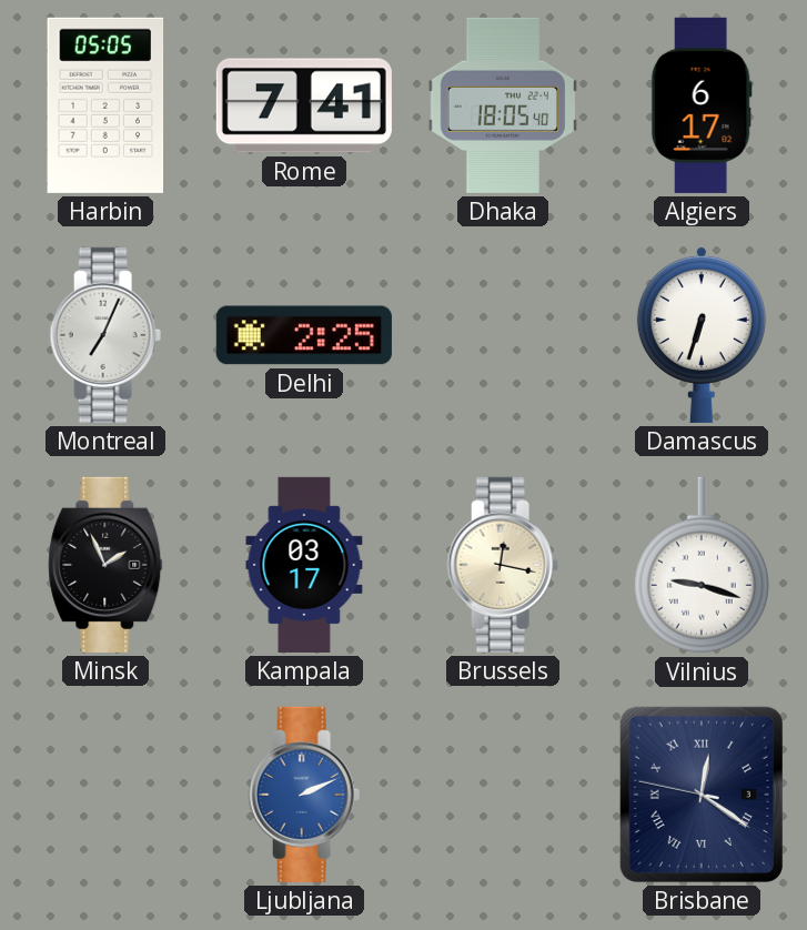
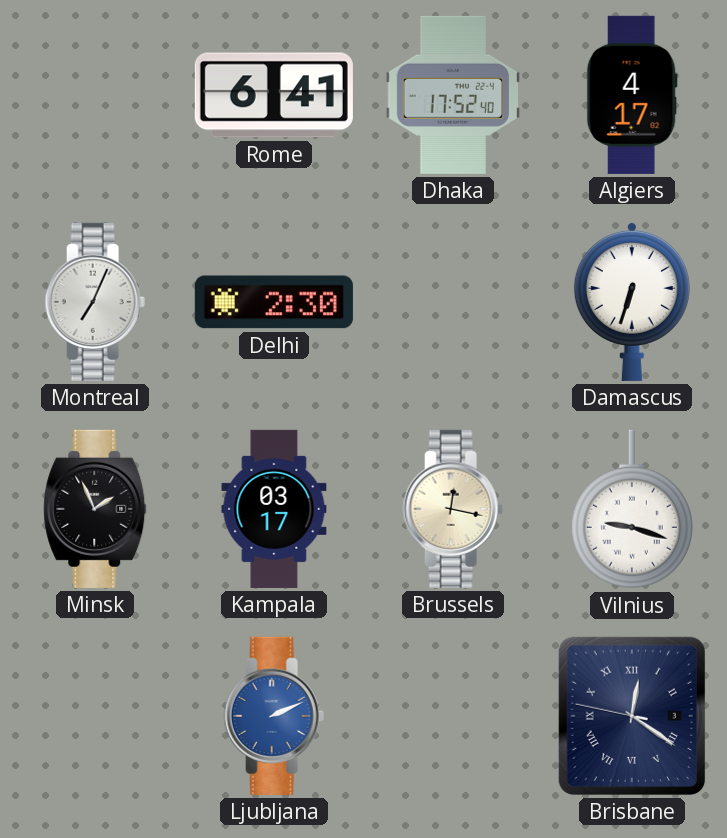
Harbin: 05:05 -> none
Rome: 7:41 -> 6:41
Dhaka: 18:05 -> 17:52
Algiers: 6:17 -> 4:17
Delhi: 2:25 -> 2:30
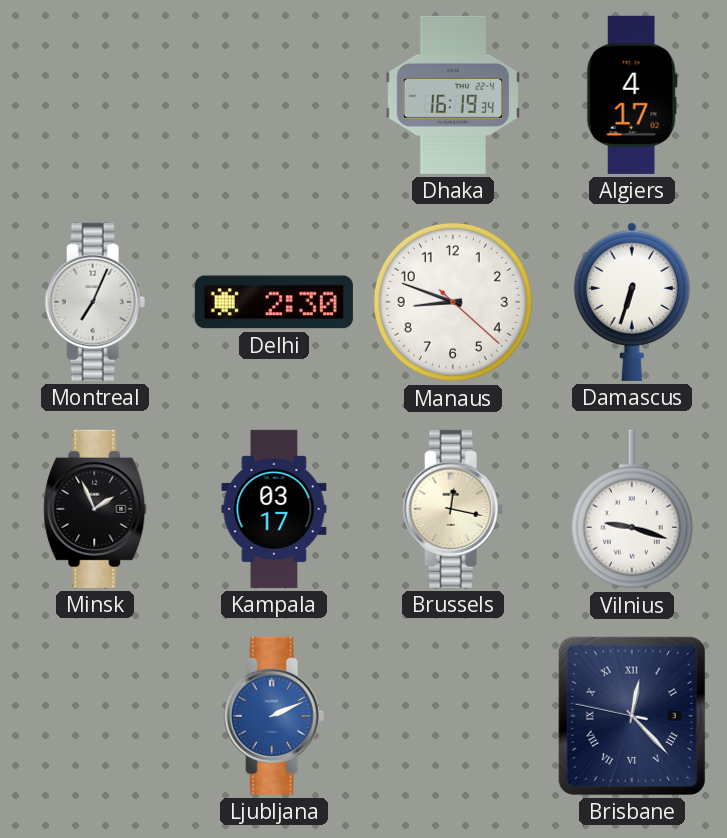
Rome: 6:41 -> none
Dhaka: 17:52 -> 16:19
Manaus: none -> 8:48
Brisbane: 12:20 -> 12:22
